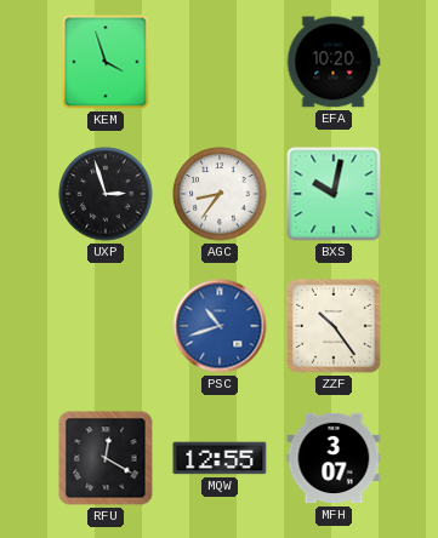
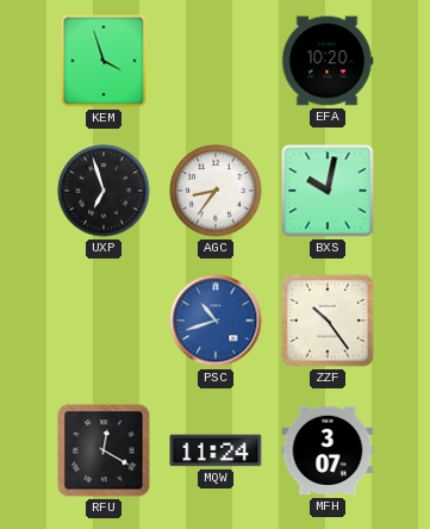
UXP: 2:57 -> 6:57
MQW: 12:55 -> 11:24
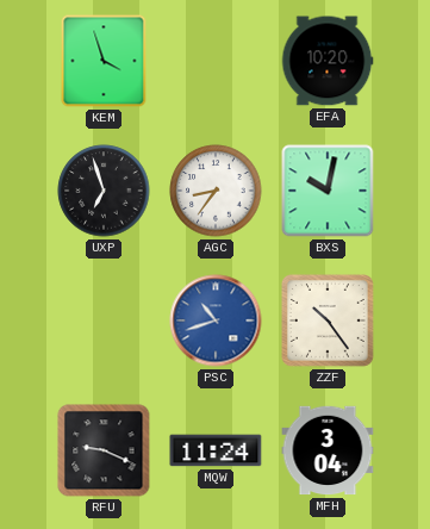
RFU: 12:20 -> 9:19
MFH: 3:07 -> 3:04
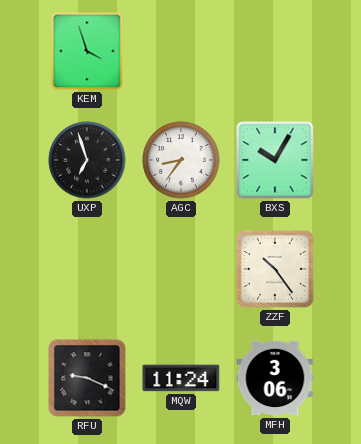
EFA: 10:20 -> none
BXS: 10:02 -> 10:05
PSC: 10:42 -> none
MFH: 3:04 -> 3:06
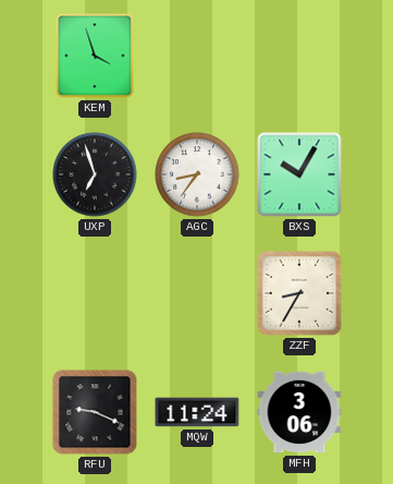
ZZF: 10:24 -> 8:35
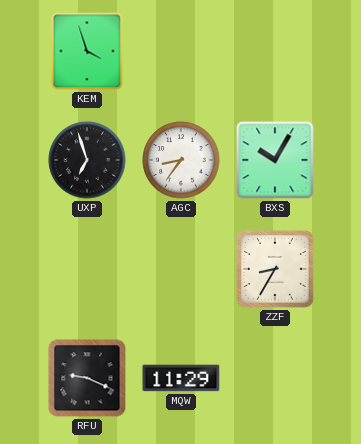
MQW: 11:24 -> 11:29
MFH: 3:06 -> none
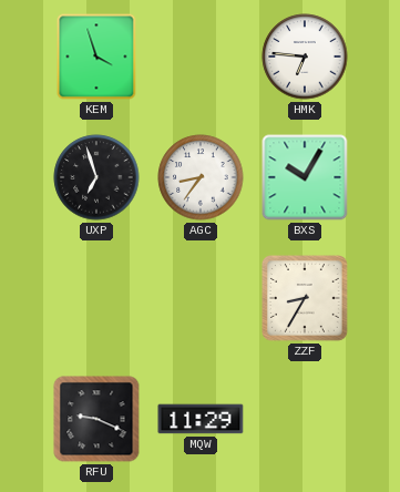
HMK: none -> 6:46
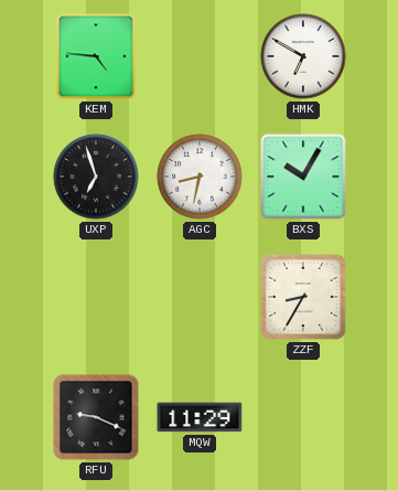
KEM: 3:57 -> 4:46
HMK: 6:46 -> 6:50
AGC: 8:36 -> 8:32
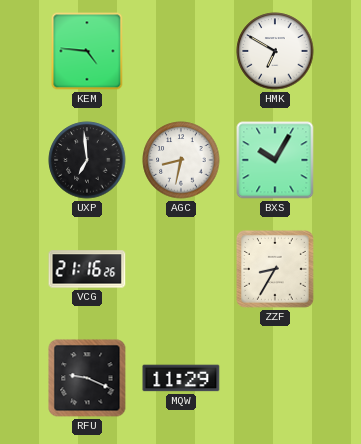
UXP: 6:57 -> 6:59
VCG: none -> 21:16
